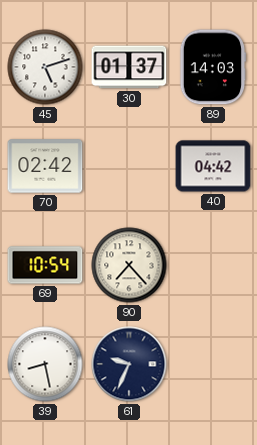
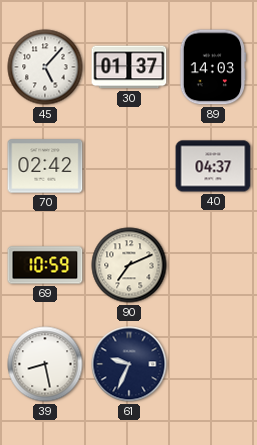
45: 5:12 -> 5:07
40: 04:42 -> 04:37
69: 10:54 -> 10:59
90: 7:23 -> 7:11
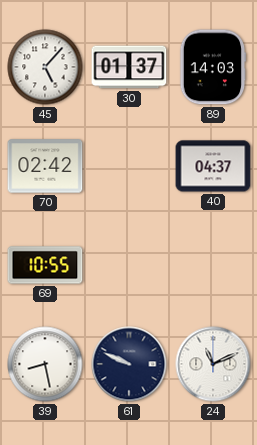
69: 10:59 -> 10:55
90: 7:11 -> none
61: 9:34 -> 9:49
24: none -> 11:11
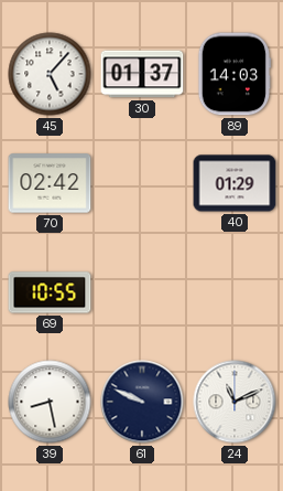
40: 04:37 -> 01:29
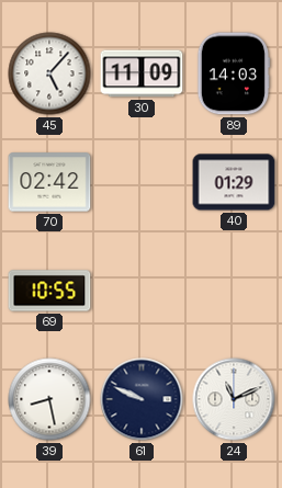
30: 01:37 -> 11:09
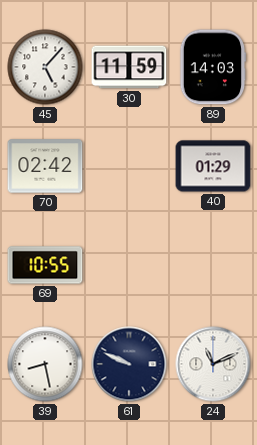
30: 11:09 -> 11:59
